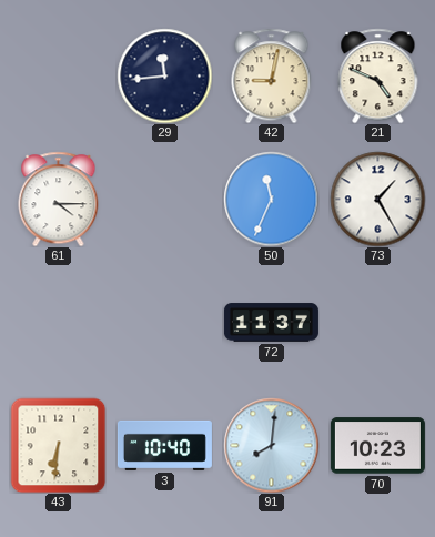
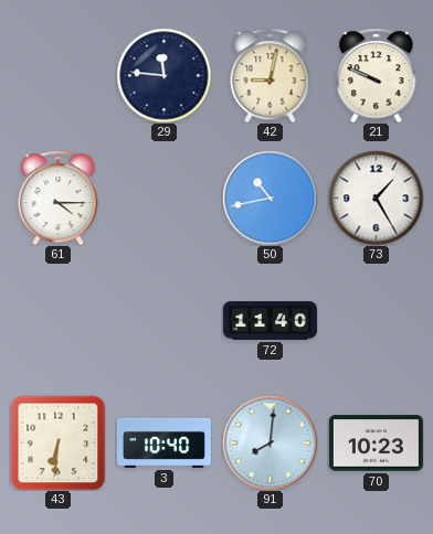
29: 11:44 -> 11:46
21: 4:49 -> 9:49
50: 11:34 -> 10:43
72: 11:37 -> 11:40
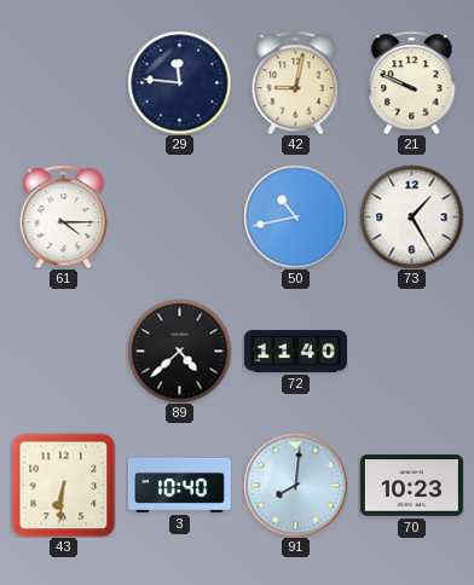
89: none -> 4:38
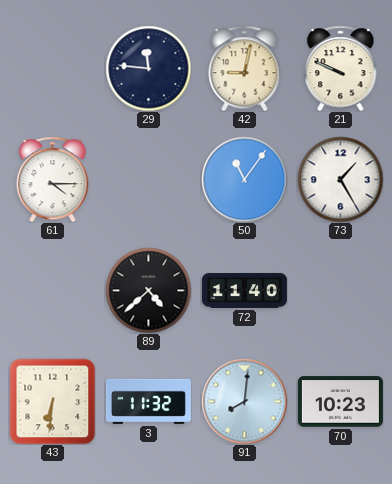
50: 10:43 -> 11:06
3: 10:40 -> 11:32
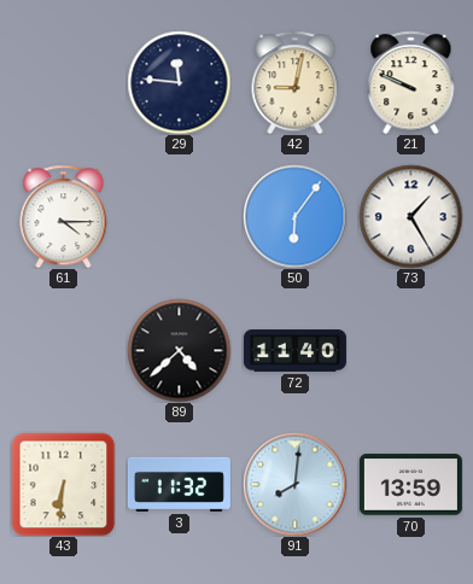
50: 11:06 -> 6:06
70: 10:23 -> 13:59
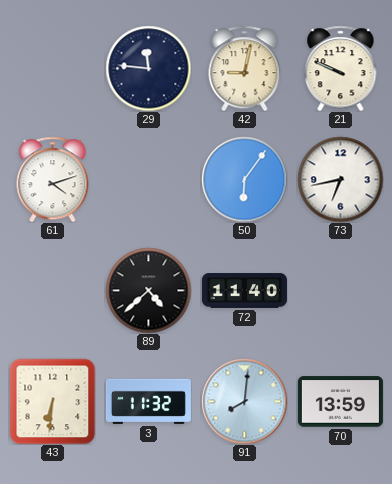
61: 4:15 -> 4:12
73: 1:25 -> 6:43
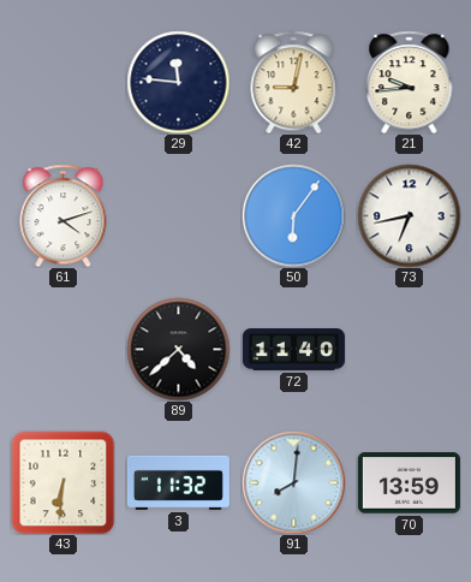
21: 9:49 -> 9:44
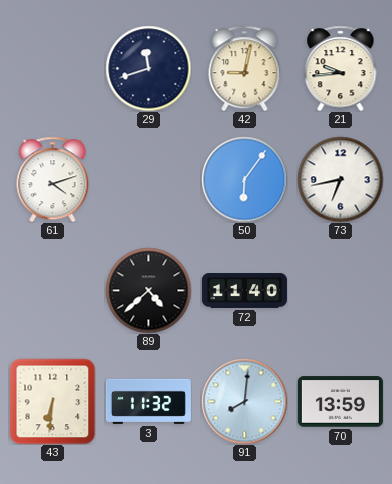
29: 11:46 -> 11:42
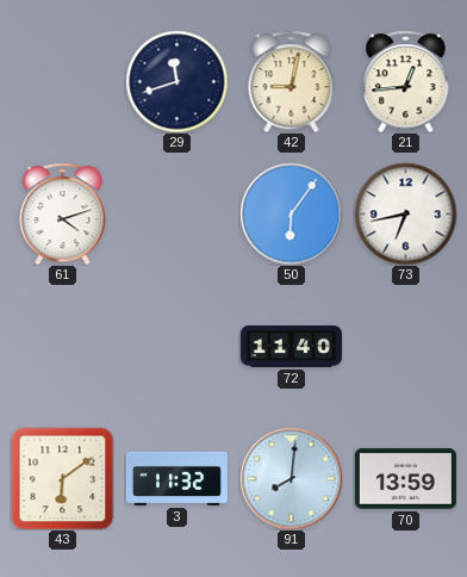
21: 9:44 -> 12:44
89: 4:38 -> none
43: 6:31 -> 6:09
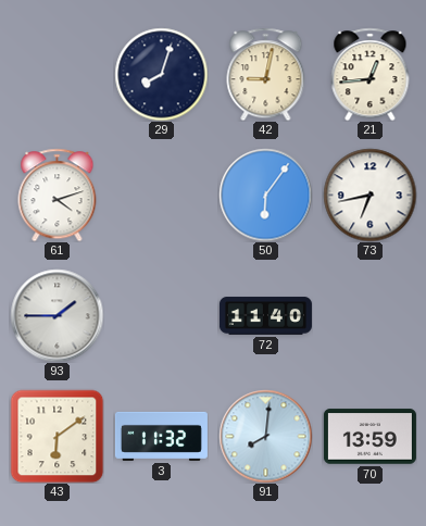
29: 11:42 -> 8:03
93: none -> 1:45
